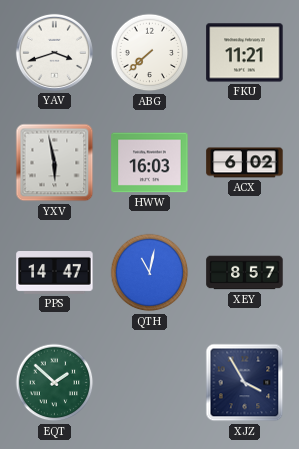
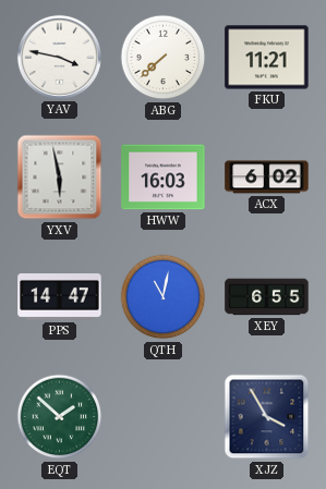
YAV: 3:42 -> 3:47
XEY: 8:57 -> 6:55
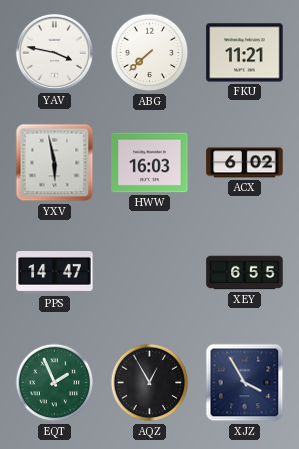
QTH: 11:02 -> none
EQT: 1:52 -> 1:56
AQZ: none -> 12:55
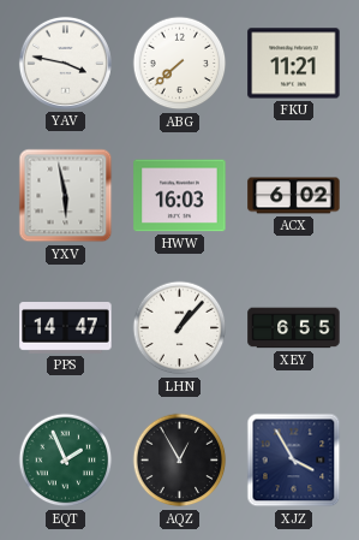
LHN: none -> 1:07
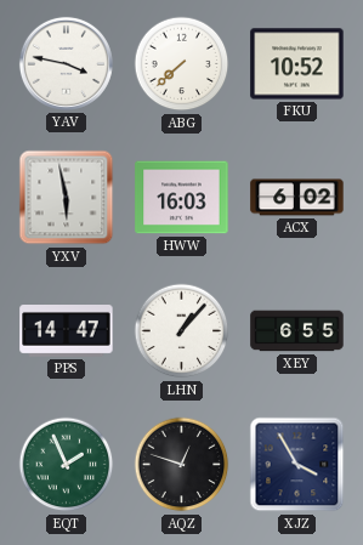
FKU: 11:21 -> 10:52
AQZ: 12:55 -> 12:48
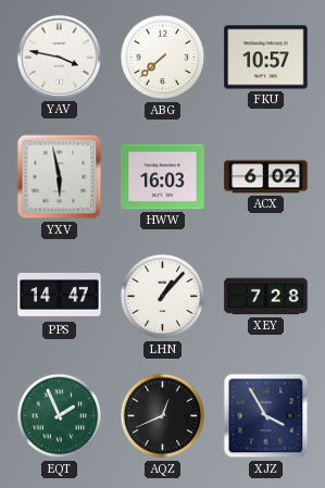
FKU: 10:52 -> 10:57
XEY: 6:55 -> 7:28
AQZ: 12:48 -> 12:41
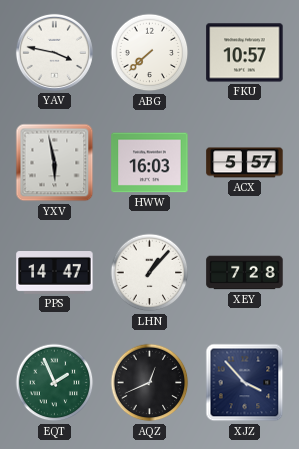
ACX: 6:02 -> 5:57
XJZ: 3:55 -> 3:53
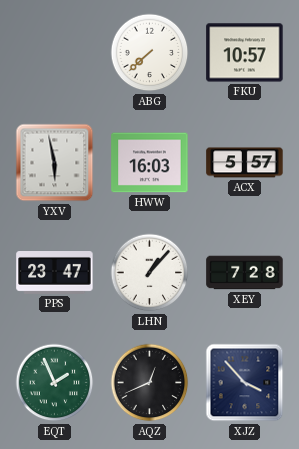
YAV: 3:47 -> none
PPS: 14:47 -> 23:47
